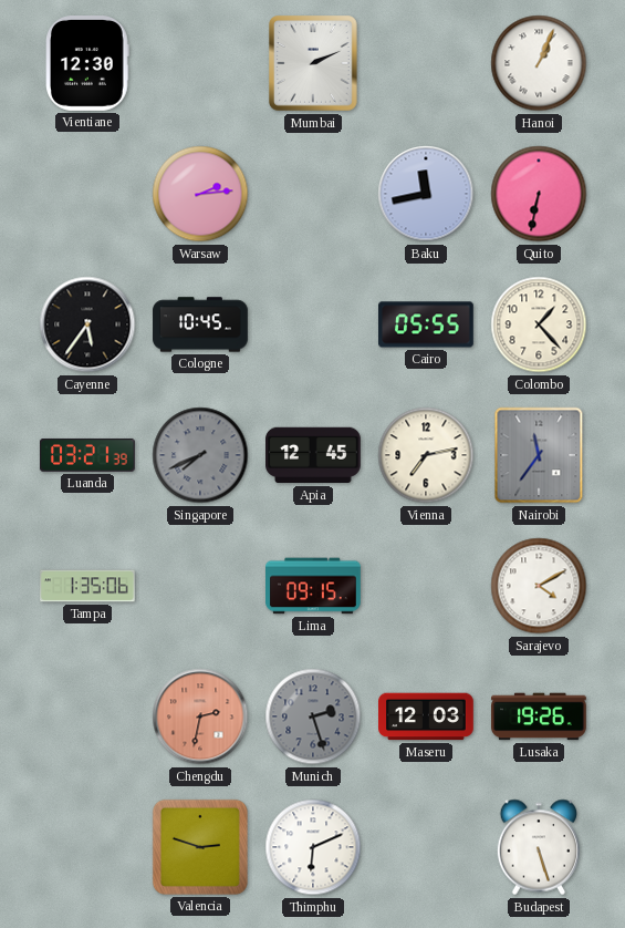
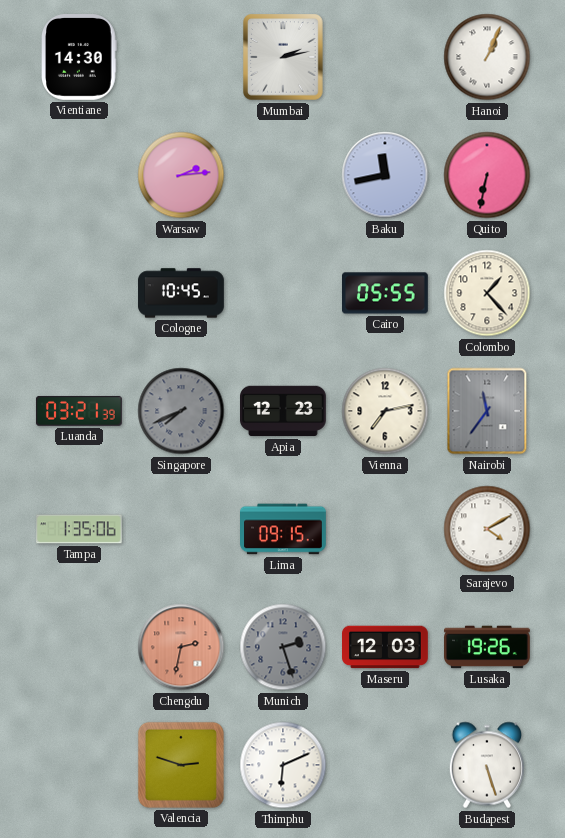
Vientiane: 12:30 -> 14:30
Mumbai: 2:11 -> 2:13
Cayenne: 5:36 -> none
Apia: 12:45 -> 12:23
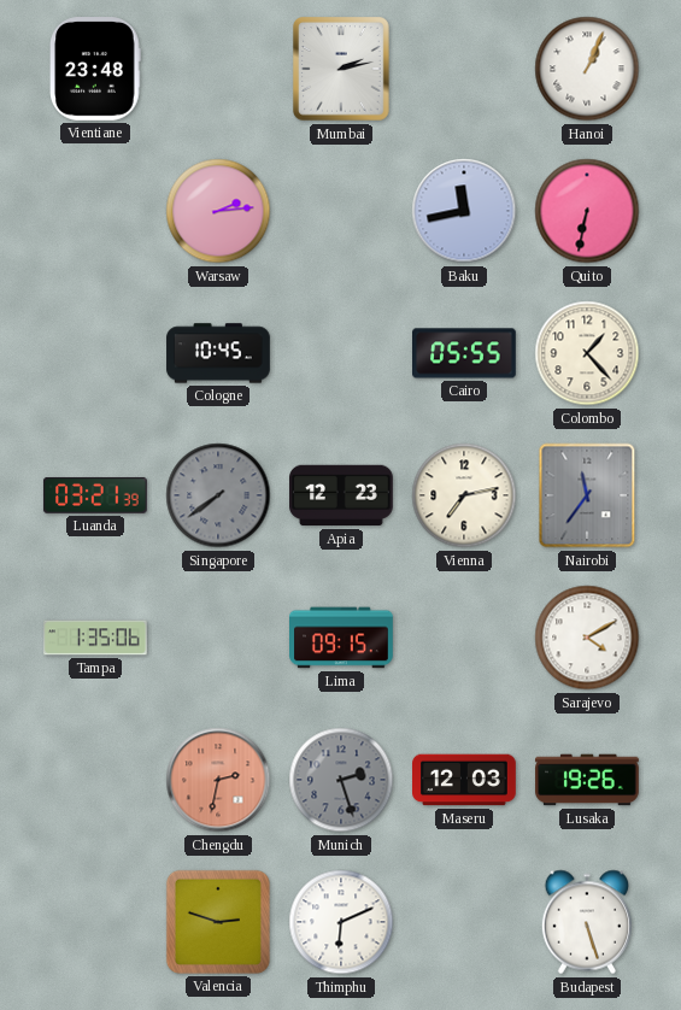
Vientiane: 14:30 -> 23:48
Singapore: 7:41 -> 7:39
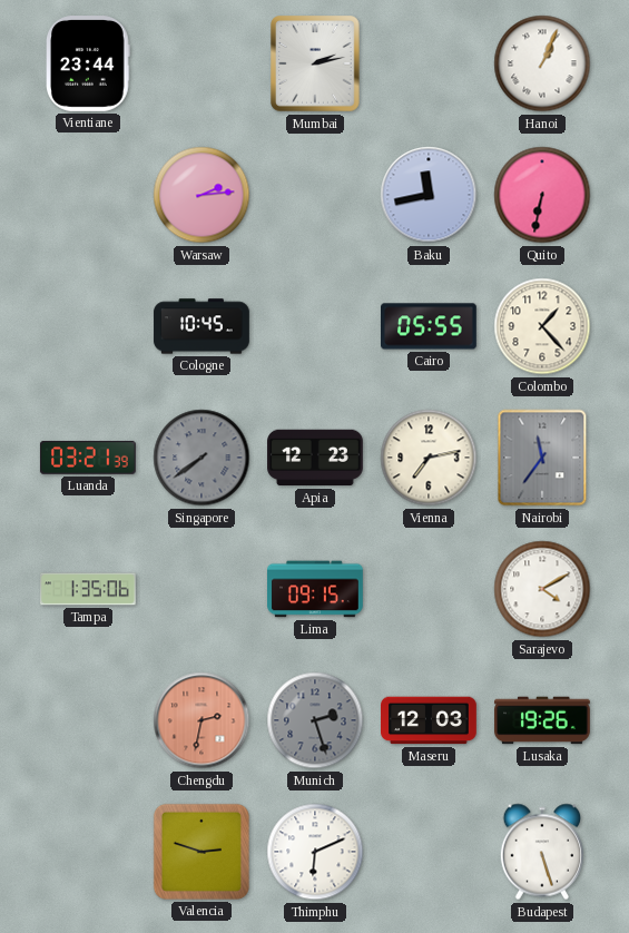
Vientiane: 23:48 -> 23:44
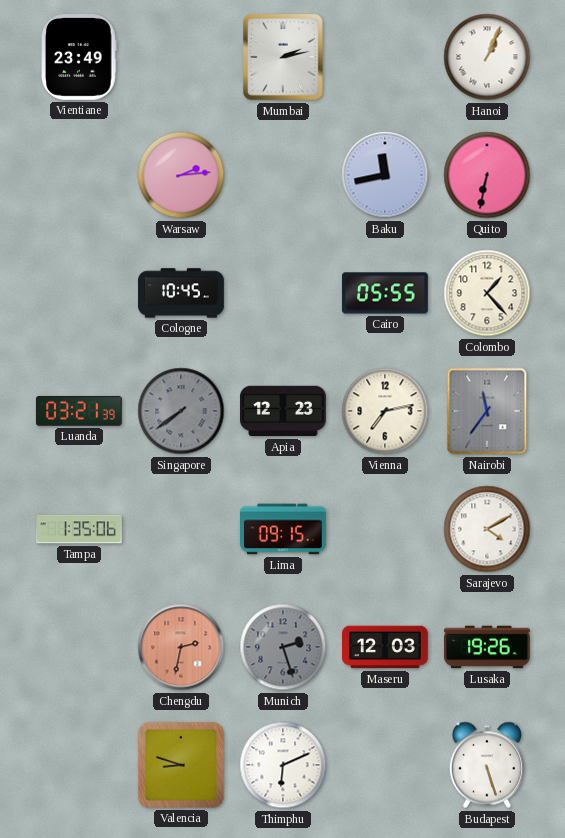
Vientiane: 23:44 -> 23:49
Valencia: 2:48 -> 8:48
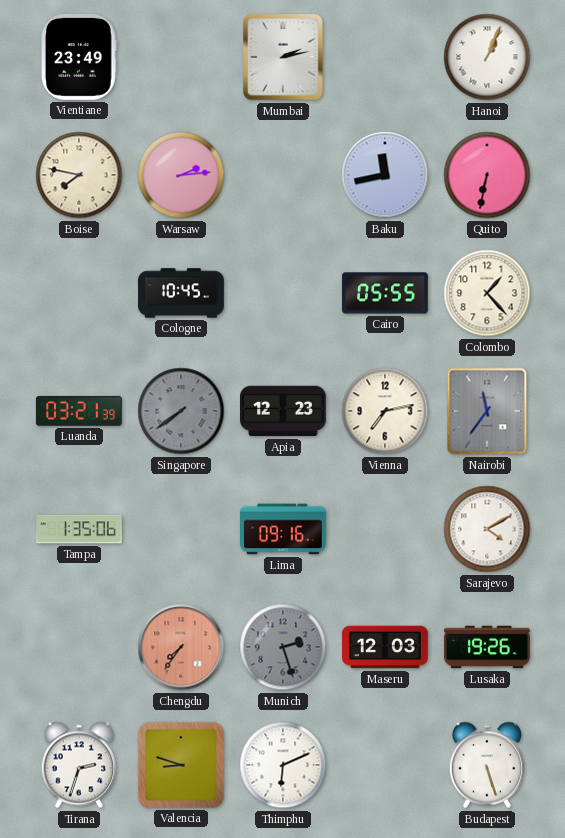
Boise: none -> 7:47
Lima: 09:15 -> 09:16
Chengdu: 2:32 -> 7:36
Tirana: none -> 2:33
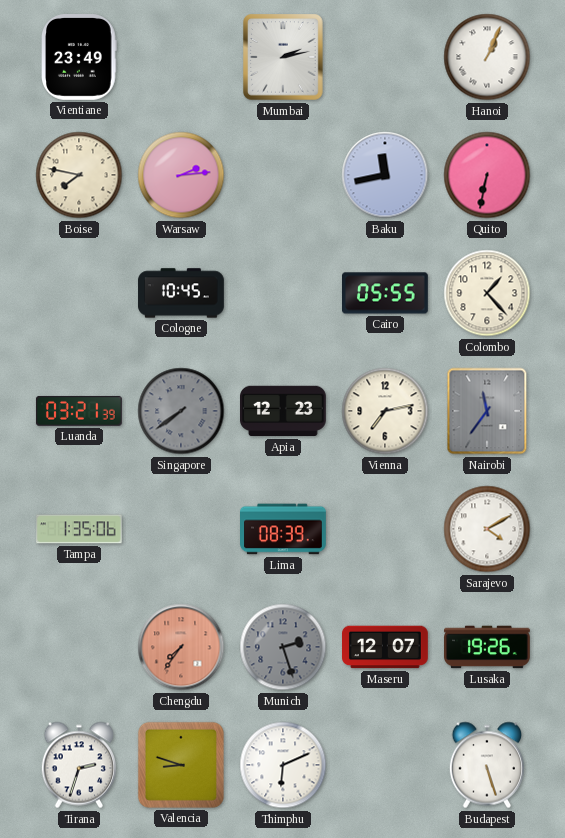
Lima: 09:16 -> 08:39
Maseru: 12:03 -> 12:07
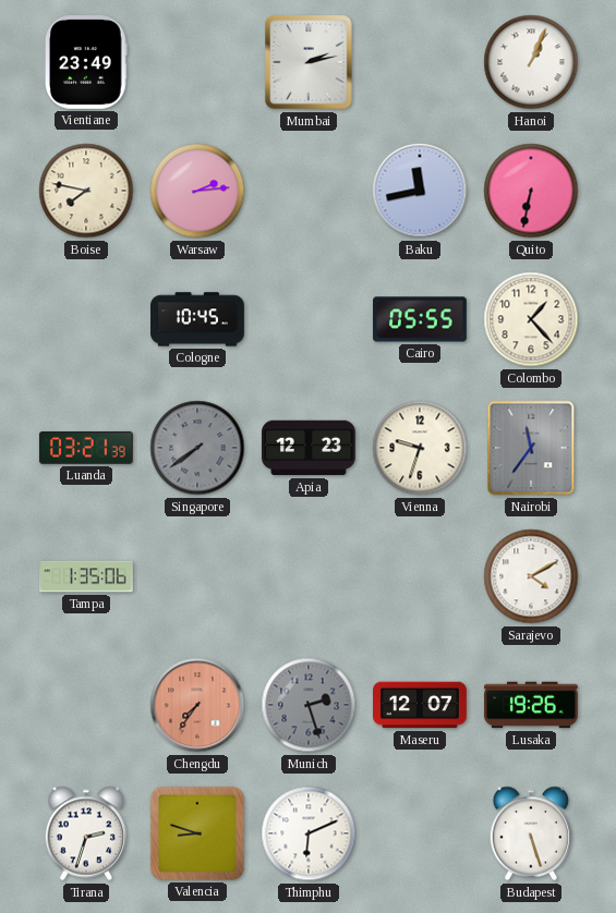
Vienna: 7:13 -> 9:33
Lima: 08:39 -> none
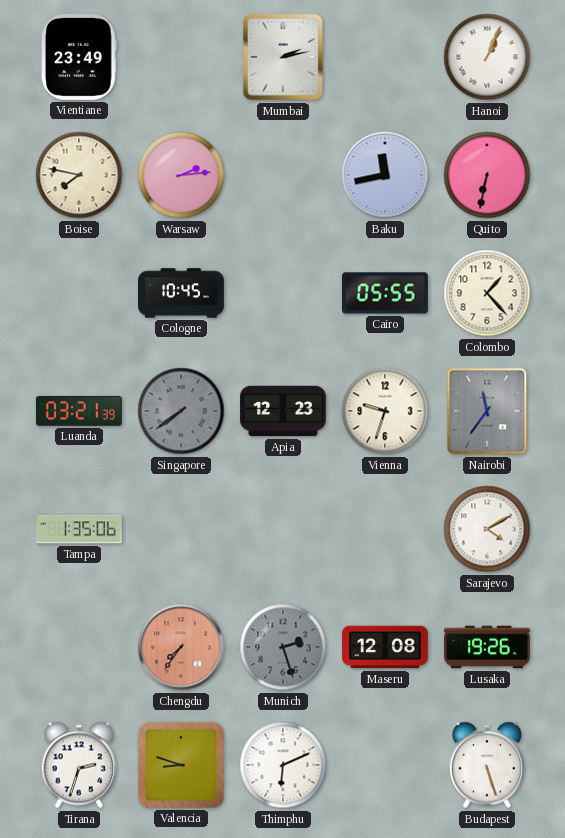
Maseru: 12:07 -> 12:08
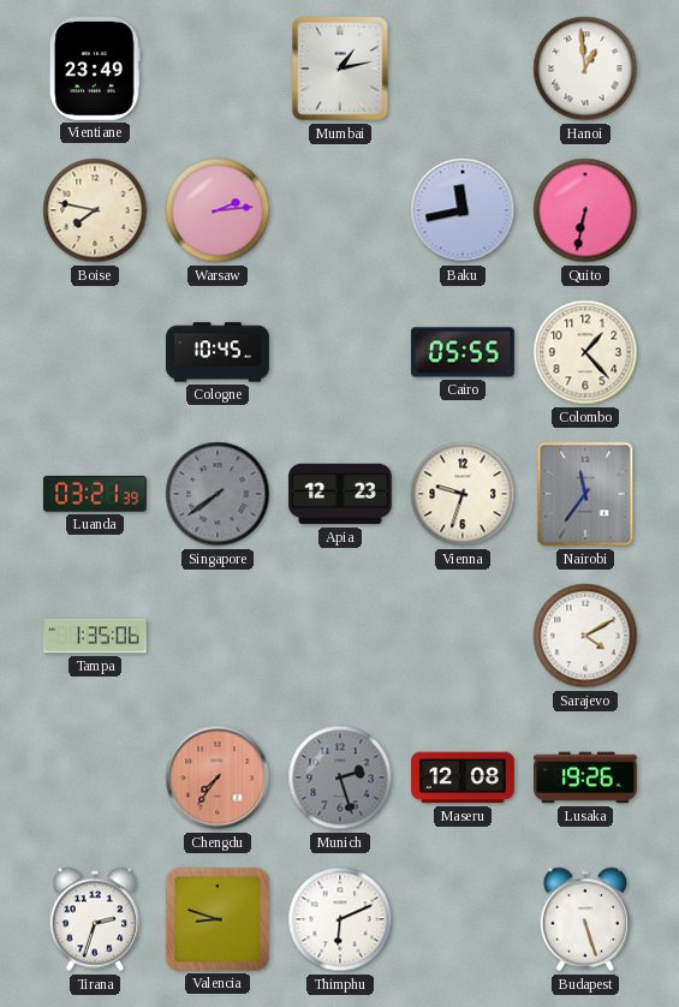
Mumbai: 2:13 -> 1:13
Hanoi: 1:04 -> 12:59
